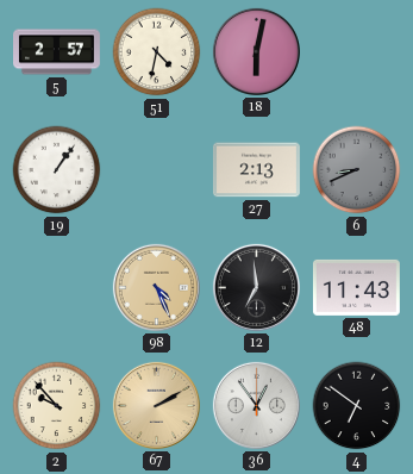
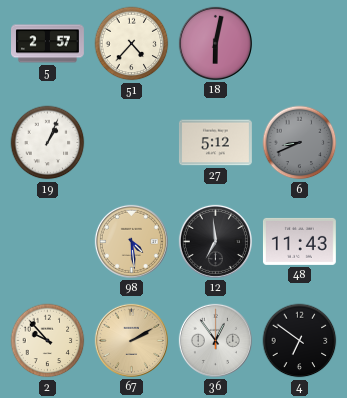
51: 4:32 -> 4:37
19: 1:06 -> 1:04
27: 2:13 -> 5:12
98: 4:26 -> 4:29
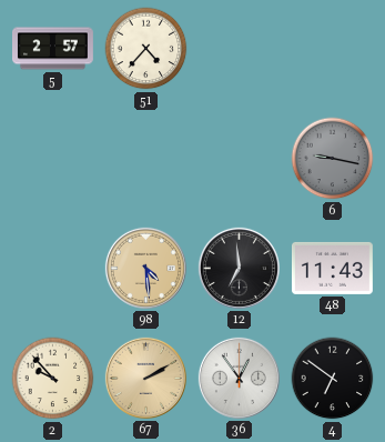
18: 6:02 -> none
19: 1:04 -> none
27: 5:12 -> none
6: 8:41 -> 9:17
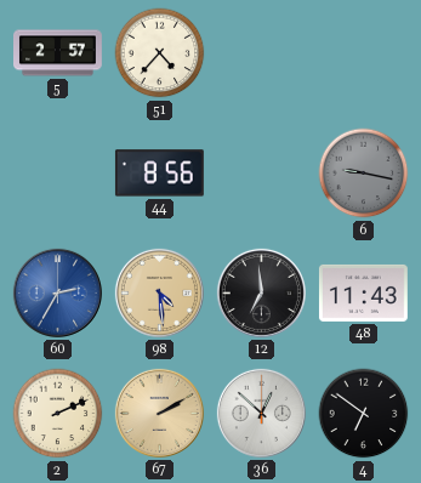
44: none -> 8:56
60: none -> 2:35
2: 9:53 -> 2:11
36: 12:54 -> 12:52
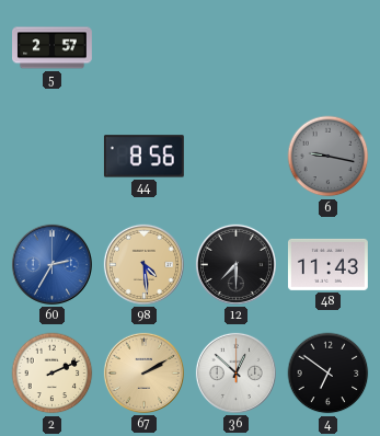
51: 4:37 -> none
12: 6:59 -> 7:30
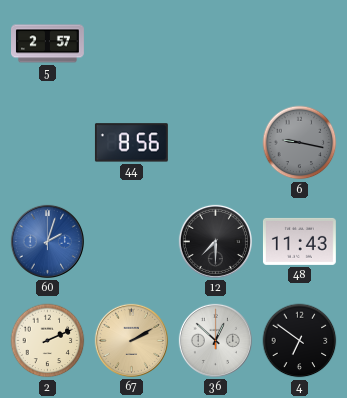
60: 2:35 -> 2:03
98: 4:29 -> none
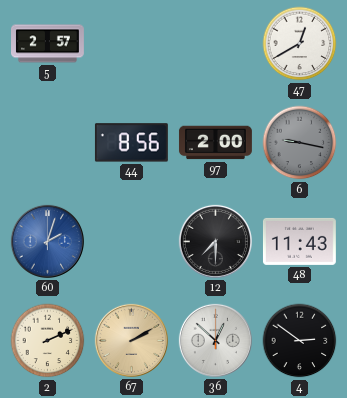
47: none -> 12:40
97: none -> 2:00
4: 6:51 -> 2:51
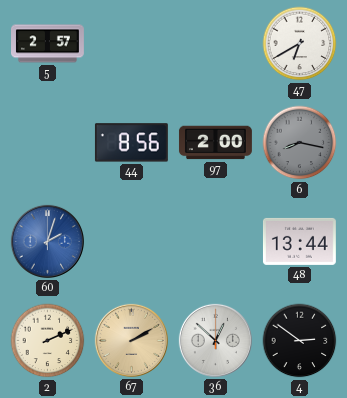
47: 12:40 -> 6:40
6: 9:17 -> 8:17
12: 7:30 -> none
48: 11:43 -> 13:44
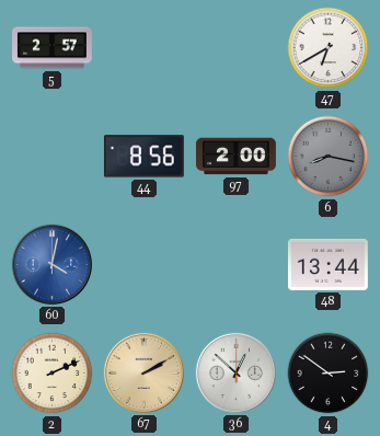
60: 2:03 -> 4:02
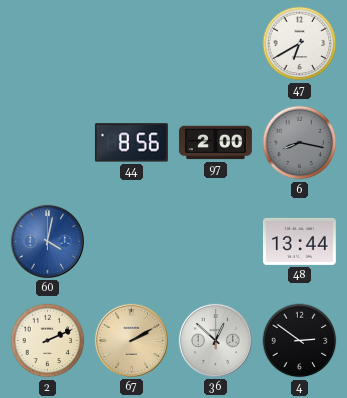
5: 2:57 -> none
